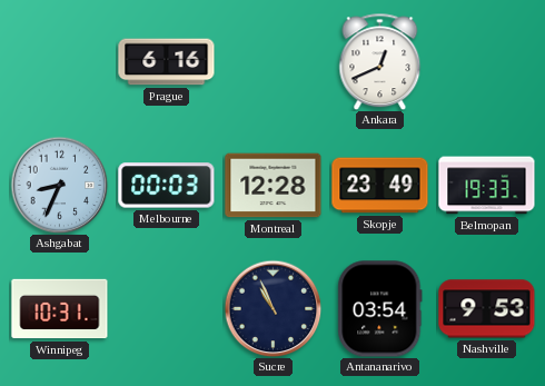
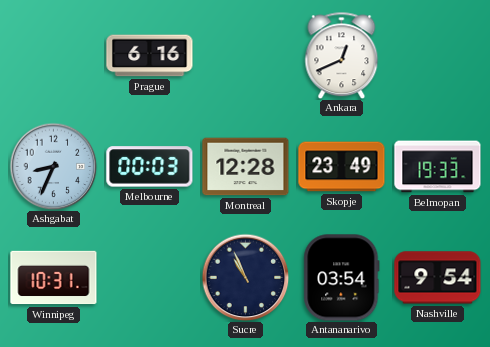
Nashville: 9:53 -> 9:54
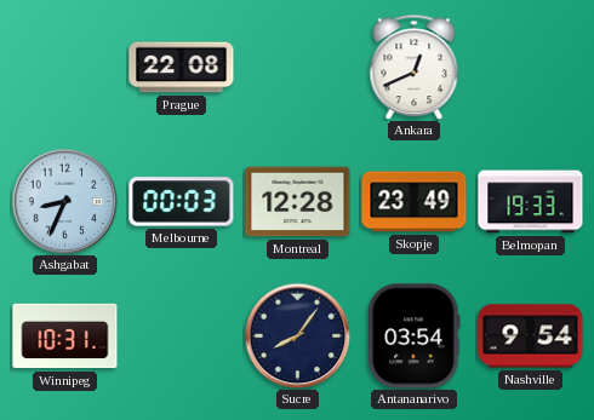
Prague: 6:16 -> 22:08
Sucre: 10:56 -> 8:06
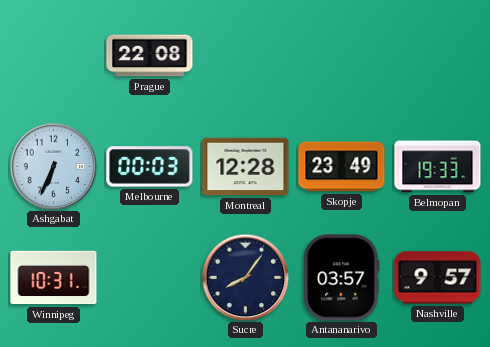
Ankara: 12:41 -> none
Ashgabat: 8:34 -> 6:34
Antananarivo: 03:54 -> 03:57
Nashville: 9:54 -> 9:57
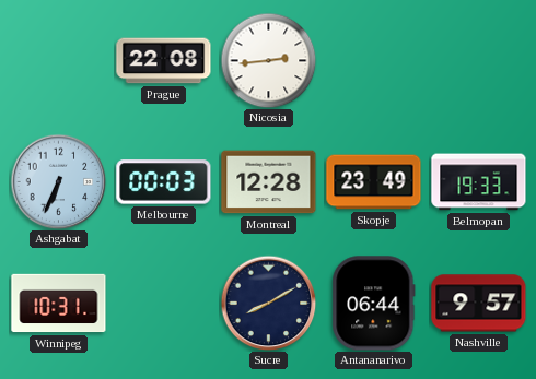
Nicosia: none -> 2:44
Sucre: 8:06 -> 8:10
Antananarivo: 03:57 -> 06:44
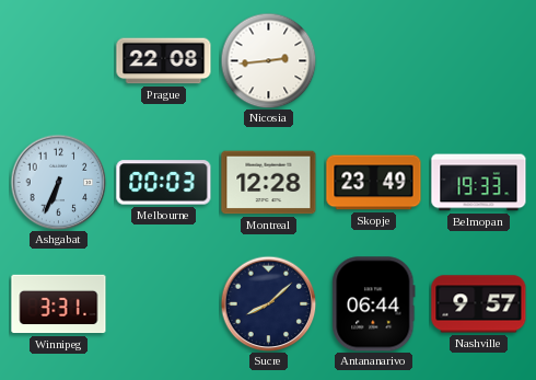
Winnipeg: 10:31 -> 3:31
Sucre: 8:10 -> 8:08
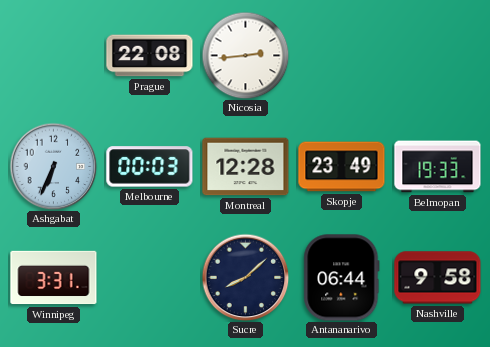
Nashville: 9:57 -> 9:58
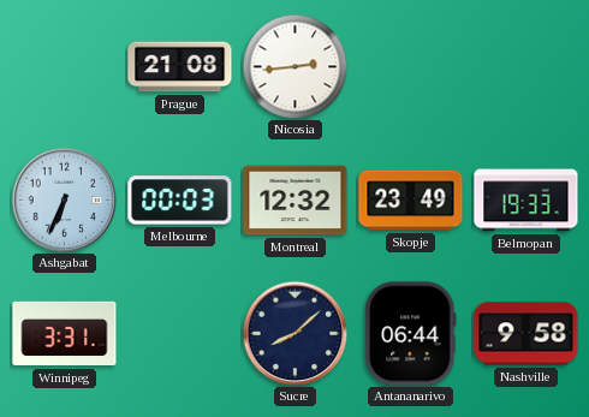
Prague: 22:08 -> 21:08
Montreal: 12:28 -> 12:32
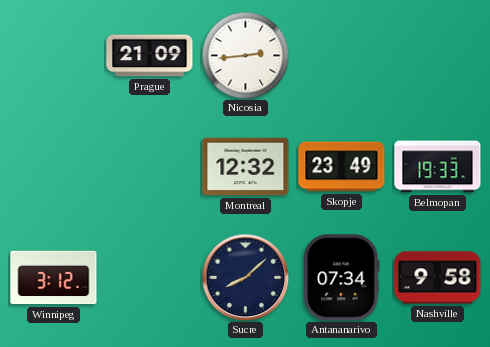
Prague: 21:08 -> 21:09
Ashgabat: 6:34 -> none
Melbourne: 00:03 -> none
Winnipeg: 3:31 -> 3:12
Antananarivo: 06:44 -> 07:34
